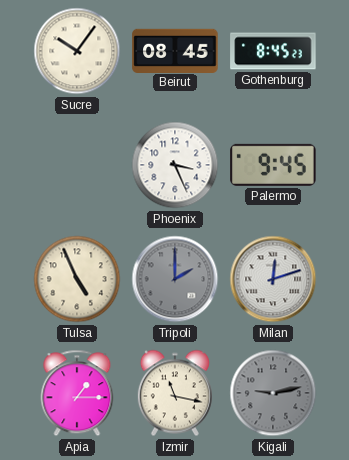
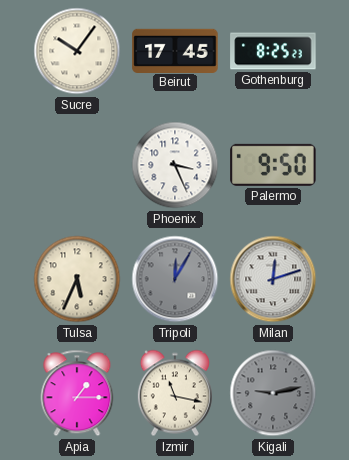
Beirut: 08:45 -> 17:45
Gothenburg: 8:45 -> 8:25
Palermo: 9:45 -> 9:50
Tulsa: 4:56 -> 5:34
Tripoli: 2:00 -> 12:05
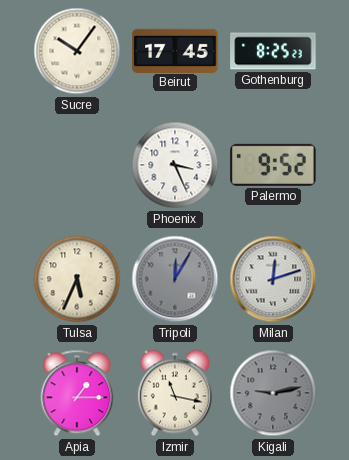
Palermo: 9:50 -> 9:52
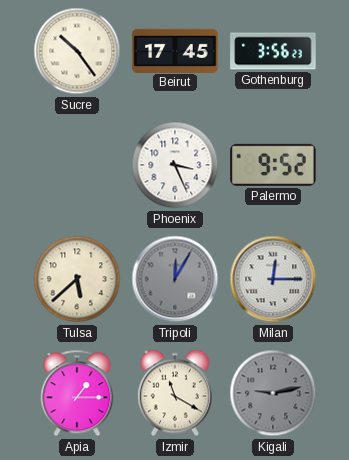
Sucre: 10:06 -> 10:24
Gothenburg: 8:25 -> 3:56
Tulsa: 5:34 -> 5:38
Milan: 12:12 -> 12:15
Izmir: 11:17 -> 11:20
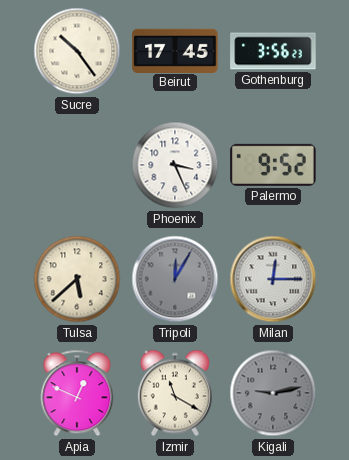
Apia: 1:15 -> 12:49
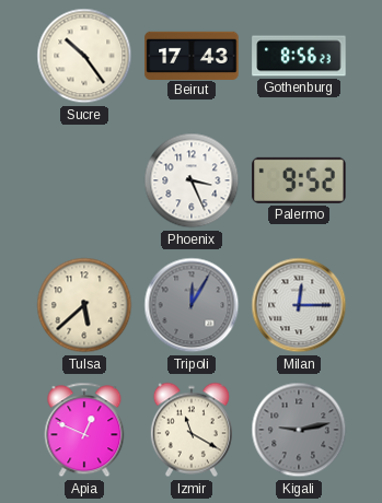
Beirut: 17:45 -> 17:43
Gothenburg: 3:56 -> 8:56
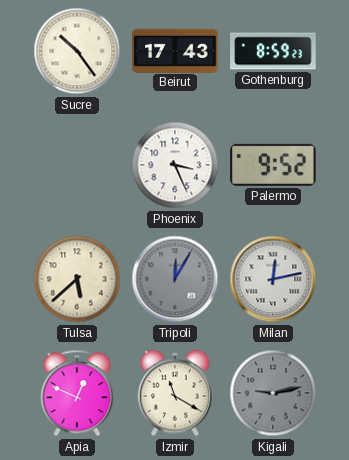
Gothenburg: 8:56 -> 8:59
Milan: 12:15 -> 12:13
